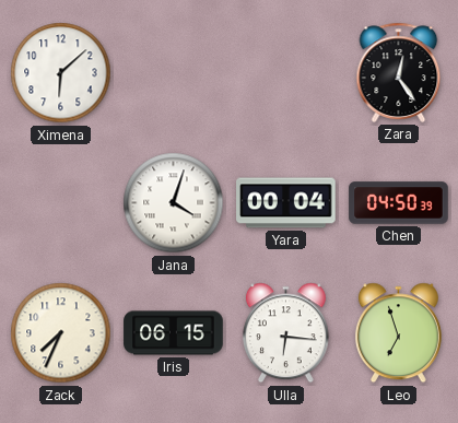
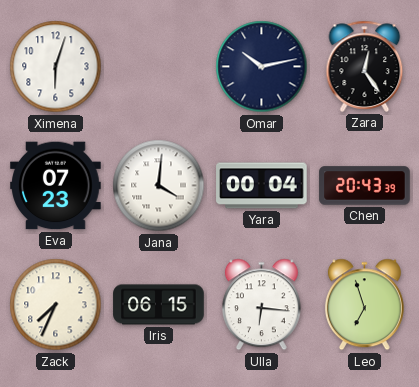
Ximena: 6:08 -> 6:03
Omar: none -> 10:13
Eva: none -> 07:23
Jana: 4:03 -> 4:01
Chen: 04:50 -> 20:43
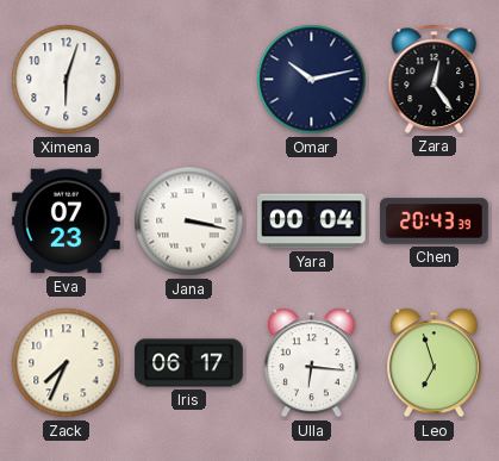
Jana: 4:01 -> 3:17
Iris: 06:15 -> 06:17
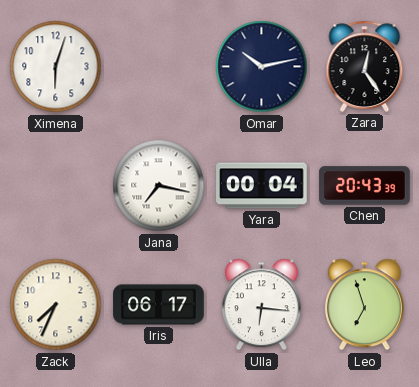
Eva: 07:23 -> none
Jana: 3:17 -> 7:17
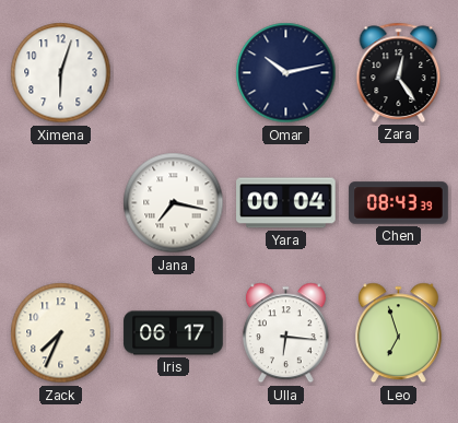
Chen: 20:43 -> 08:43
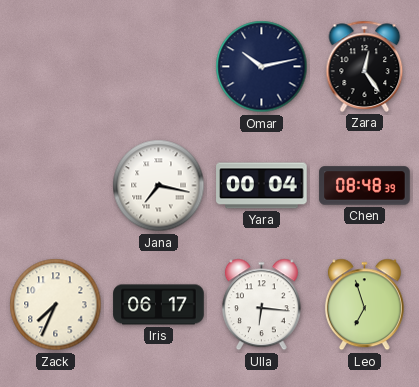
Ximena: 6:03 -> none
Chen: 08:43 -> 08:48
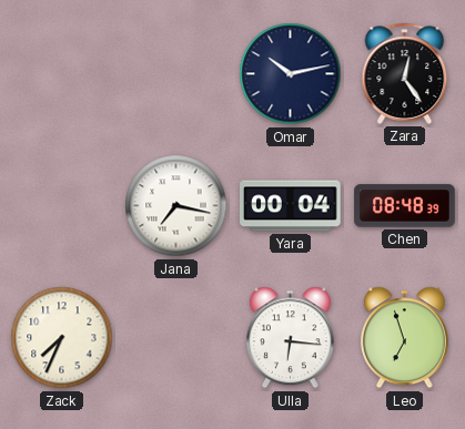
Iris: 06:17 -> none
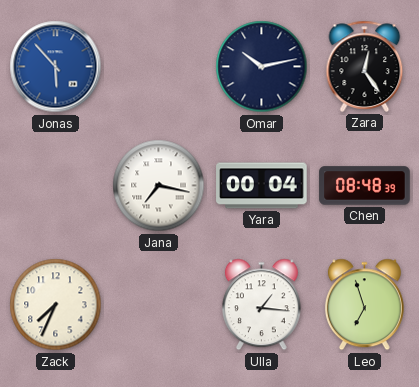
Jonas: none -> 5:53
Ulla: 6:16 -> 1:16
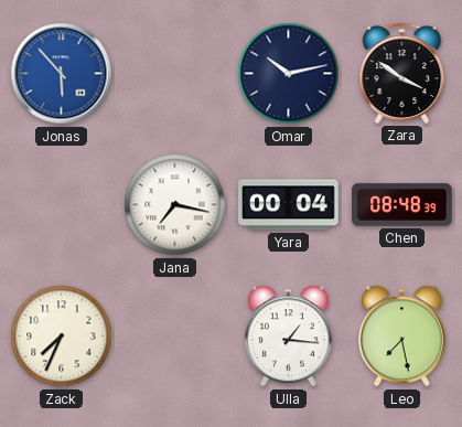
Zara: 12:24 -> 3:51
Leo: 6:57 -> 7:28
